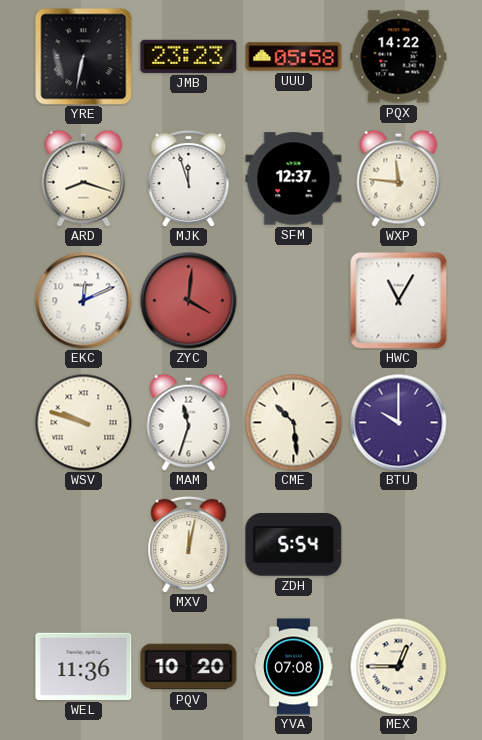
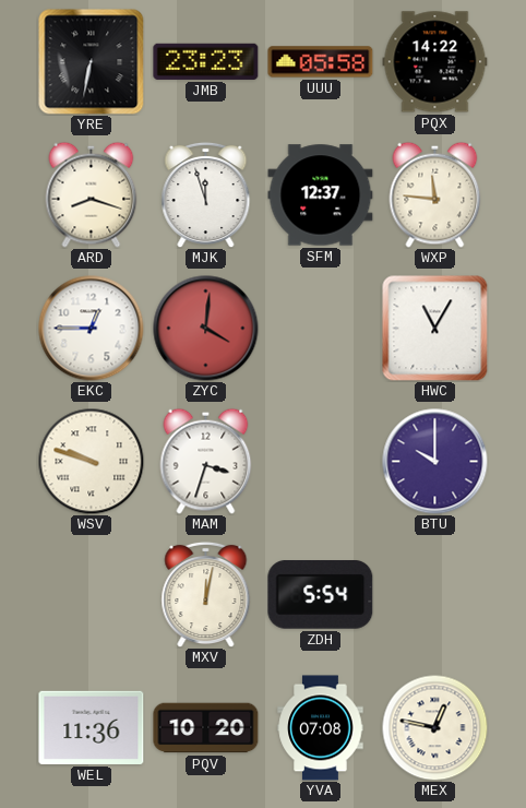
EKC: 12:11 -> 12:45
MAM: 11:33 -> 3:33
CME: 10:29 -> none
MEX: 12:45 -> 12:47
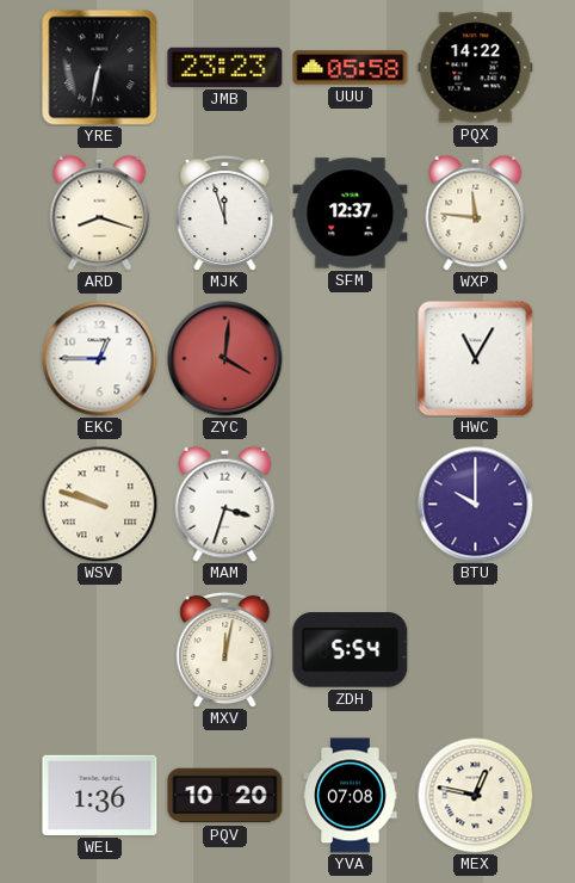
WEL: 11:36 -> 1:36
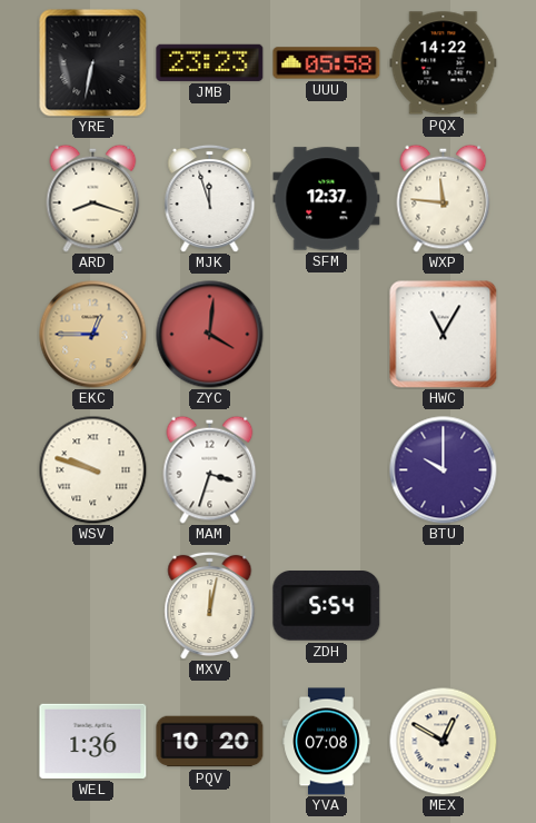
EKC dial: white -> champagne
MEX: 12:47 -> 12:50
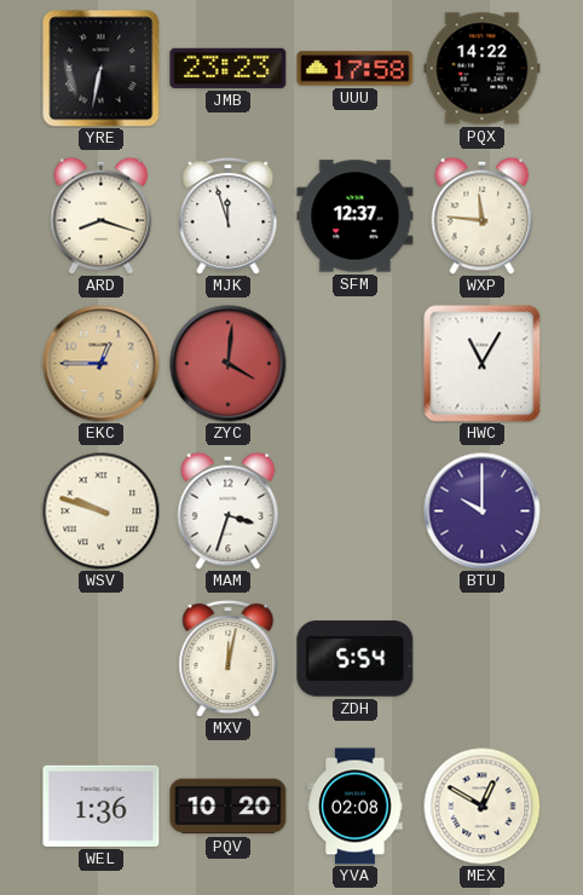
UUU: 05:58 -> 17:58
YVA: 07:08 -> 02:08
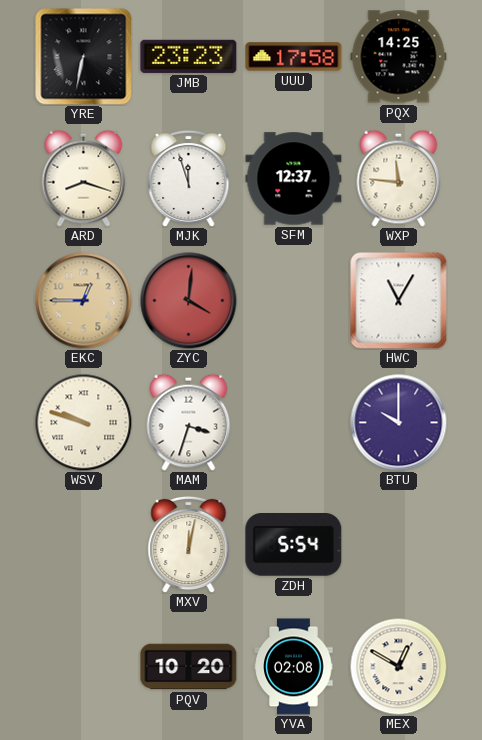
PQX: 14:22 -> 14:25
WEL: 1:36 -> none
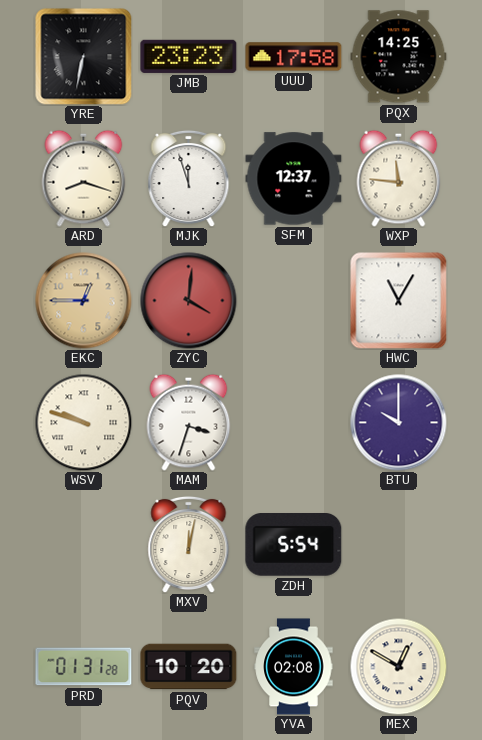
PRD: none -> 01:31
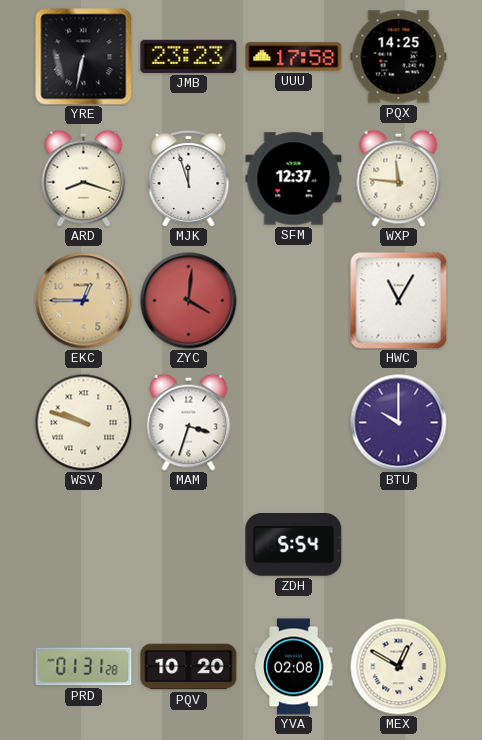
MXV: 12:02 -> none
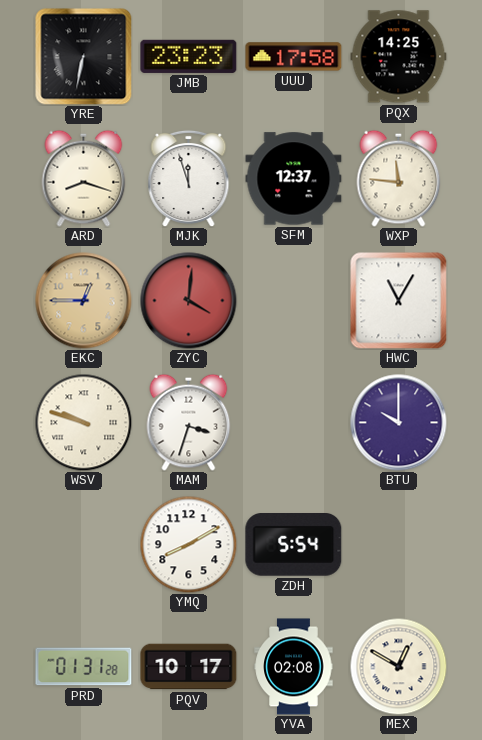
YMQ: none -> 8:10
PQV: 10:20 -> 10:17
